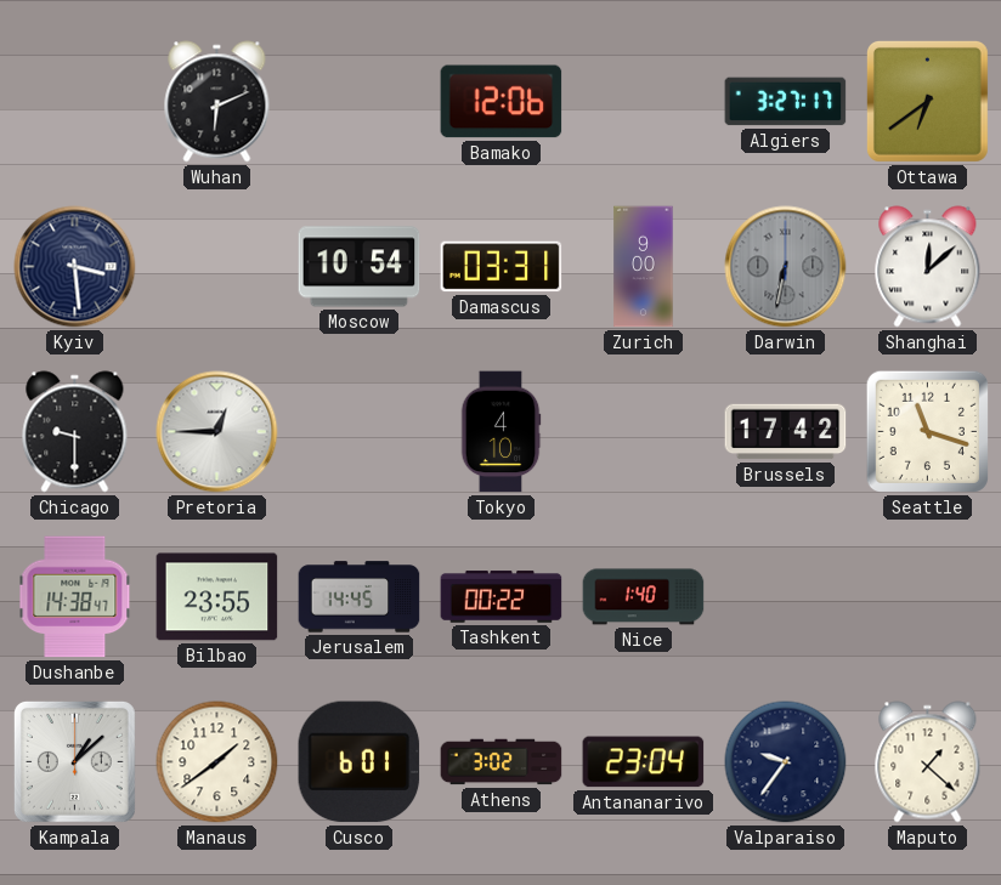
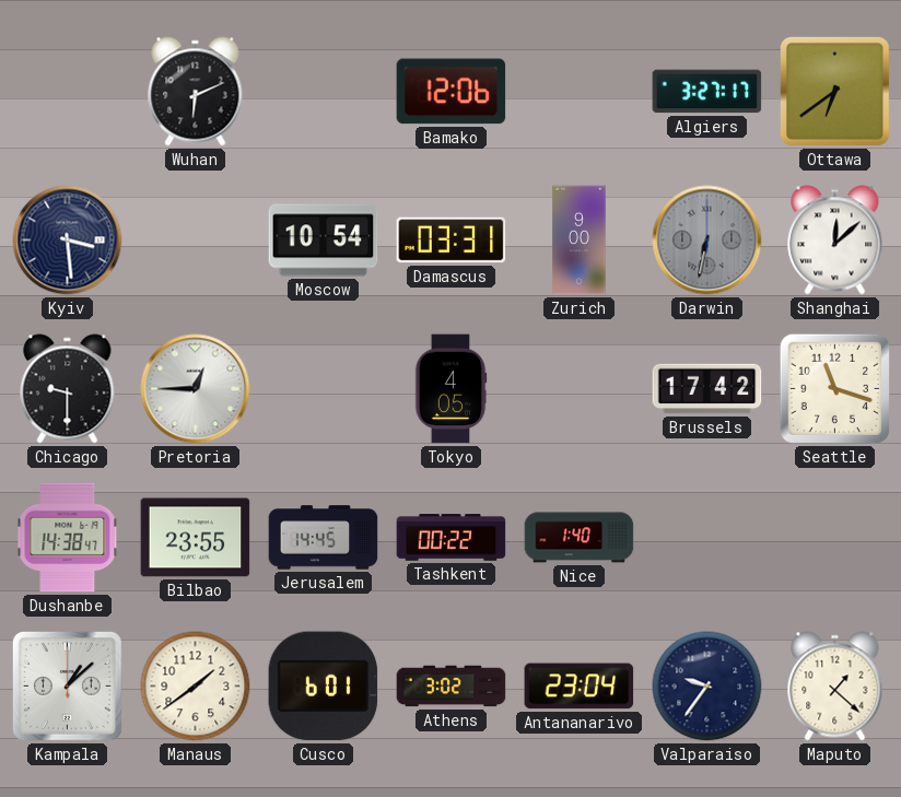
Tokyo: 4:10 -> 4:05
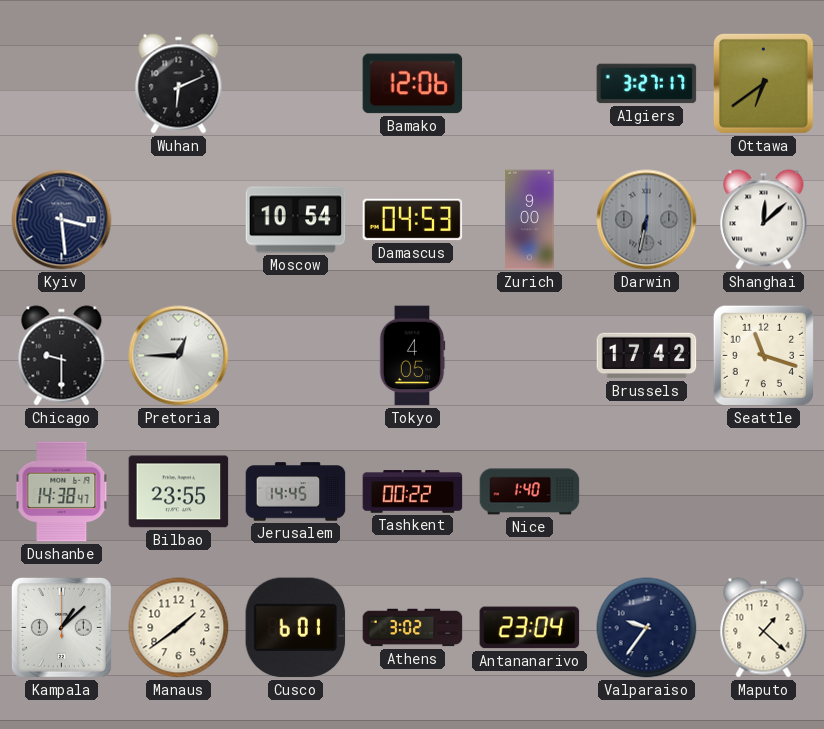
Damascus: 03:31 -> 04:53
